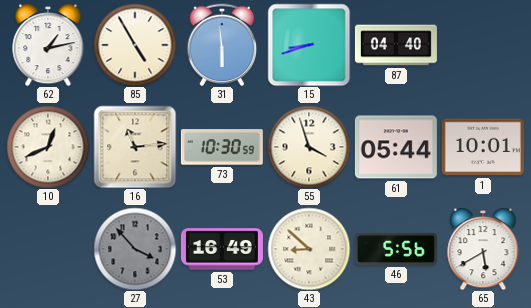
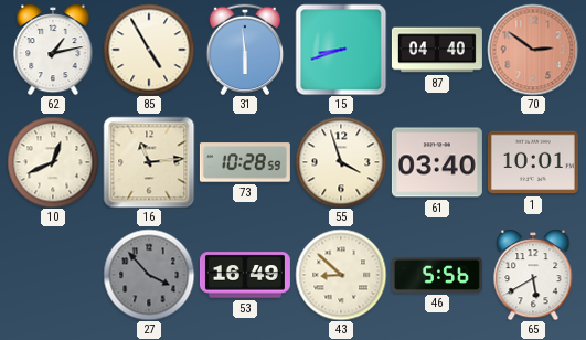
70: none -> 2:51
73: 10:30 -> 10:28
61: 05:44 -> 03:40
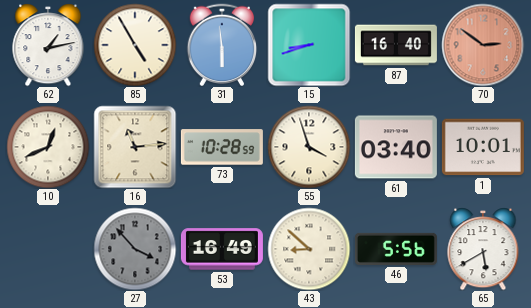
87: 04:40 -> 16:40
